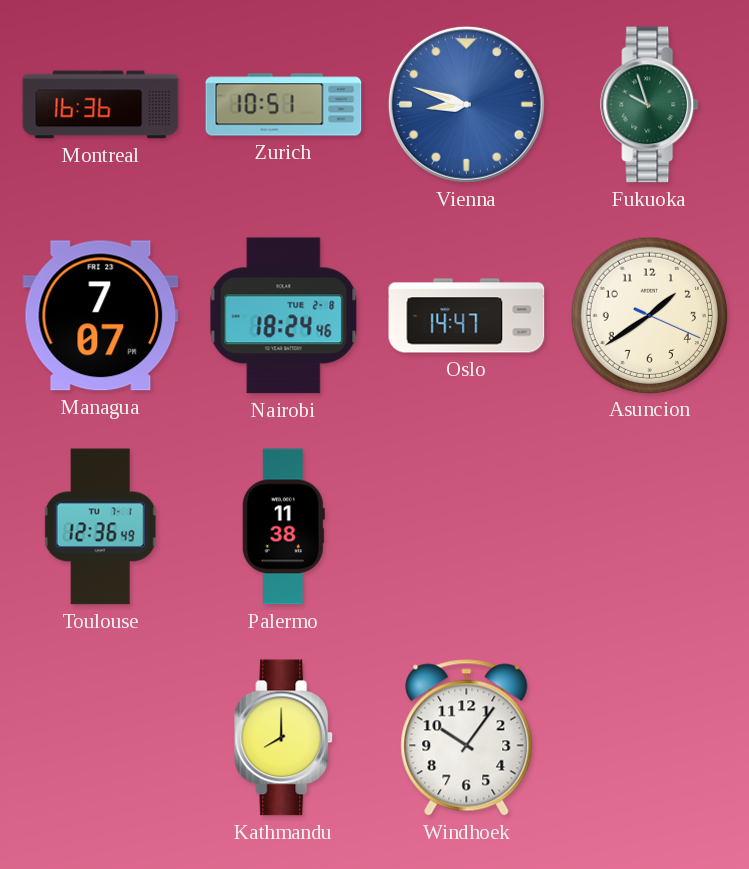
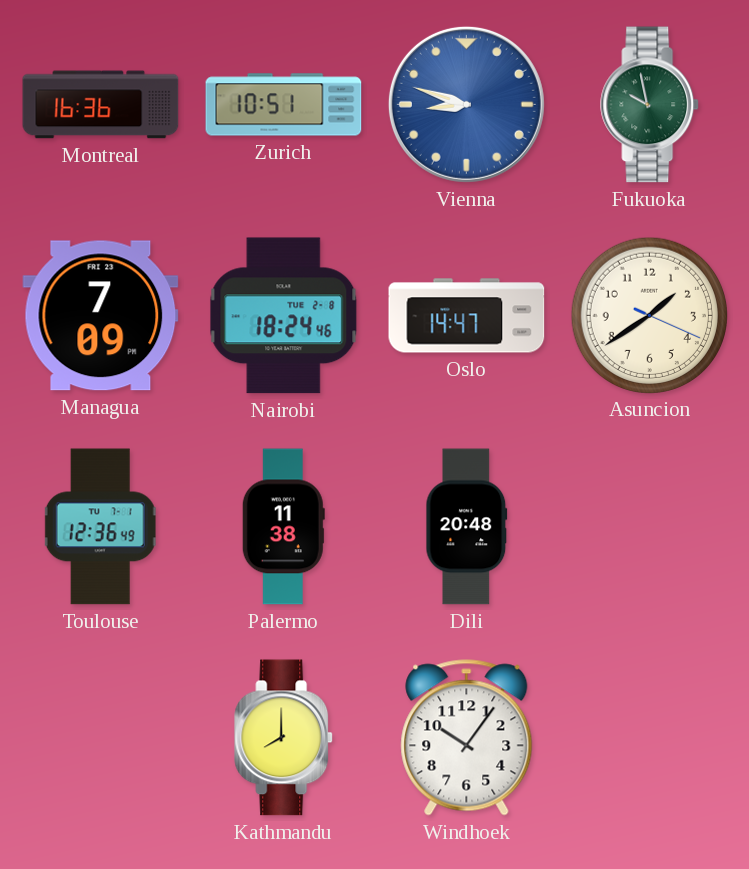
Fukuoka: 9:57 -> 9:58
Managua: 7:07 -> 7:09
Dili: none -> 20:48
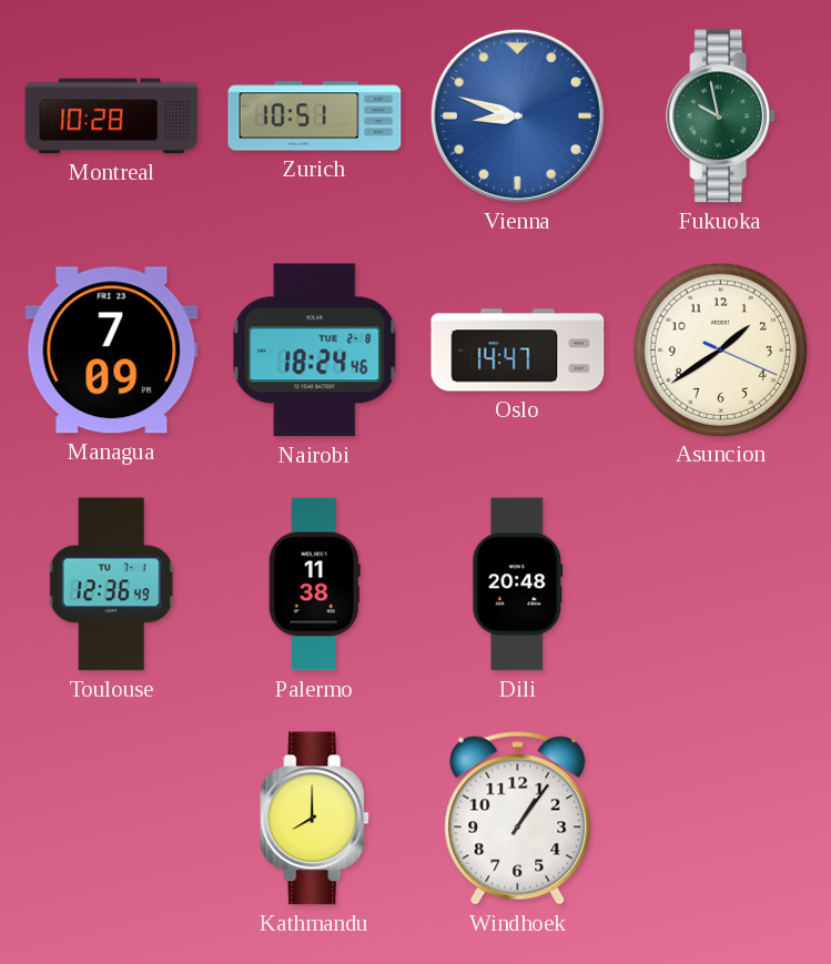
Montreal: 16:36 -> 10:28
Windhoek: 10:06 -> 1:06
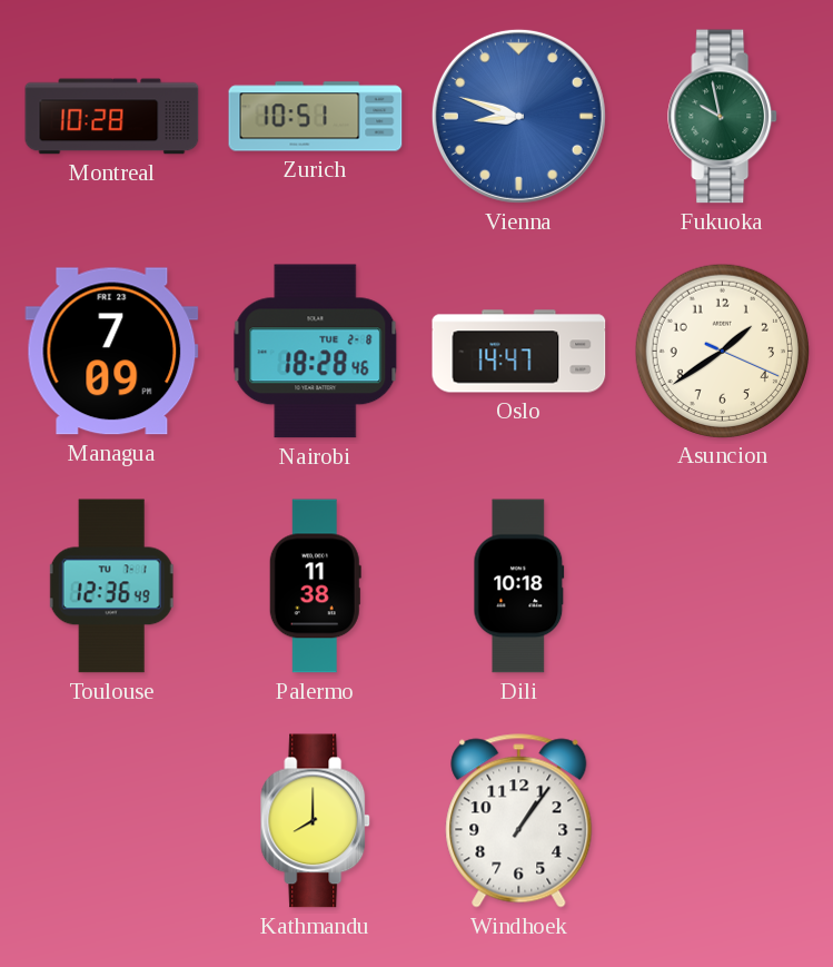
Nairobi: 18:24 -> 18:28
Dili: 20:48 -> 10:18
